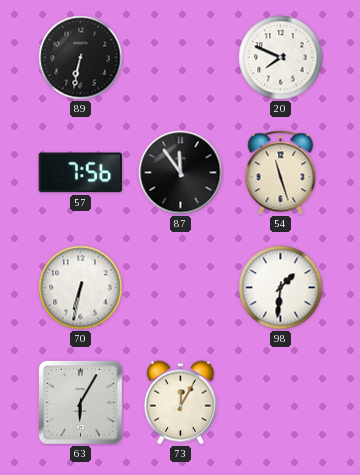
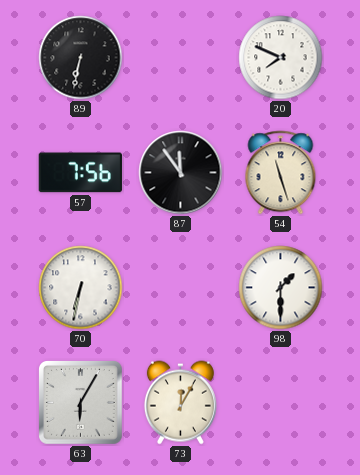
98: 1:31 -> 1:30
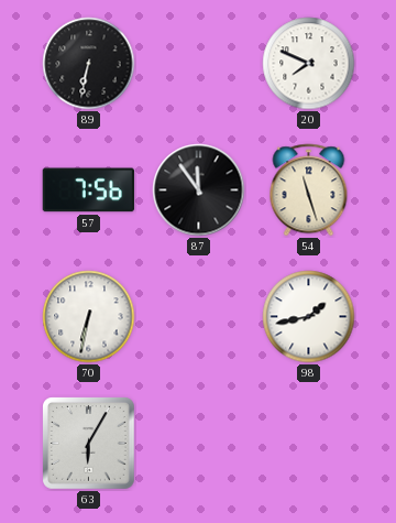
98: 1:30 -> 1:43
73: 12:05 -> none
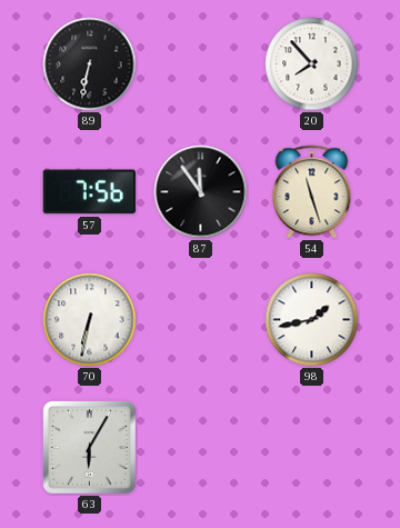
20: 7:49 -> 7:53
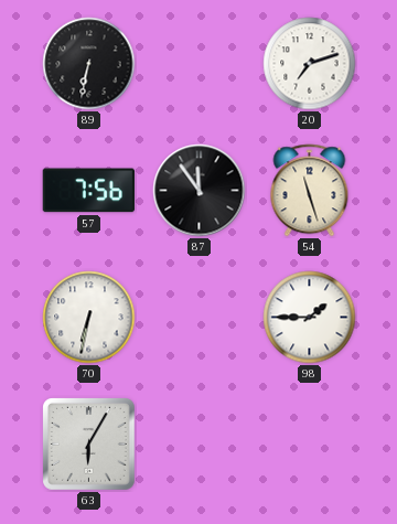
20: 7:53 -> 7:12
98: 1:43 -> 1:45
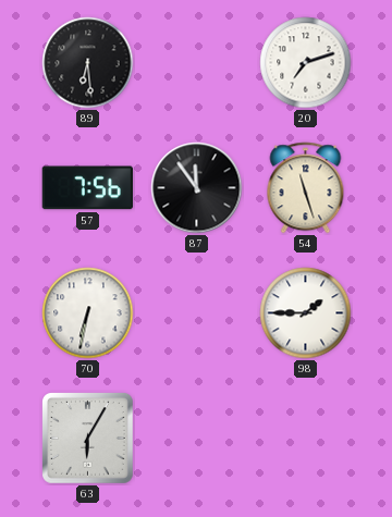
89: 6:32 -> 6:29
